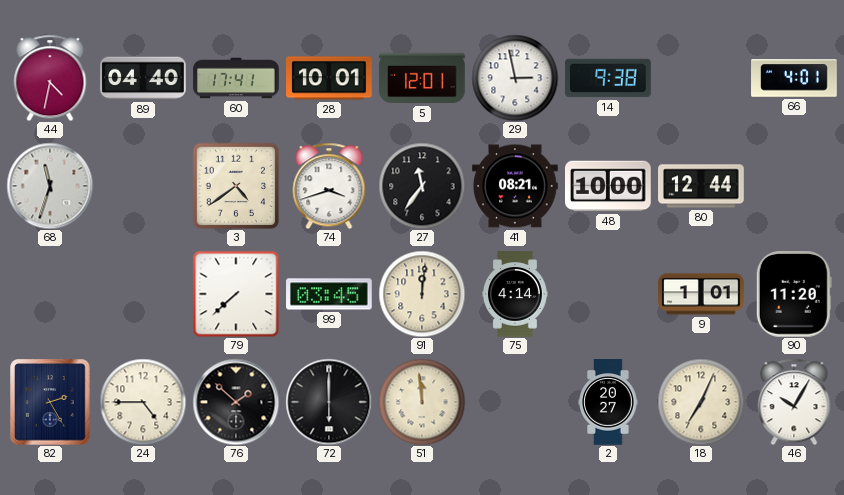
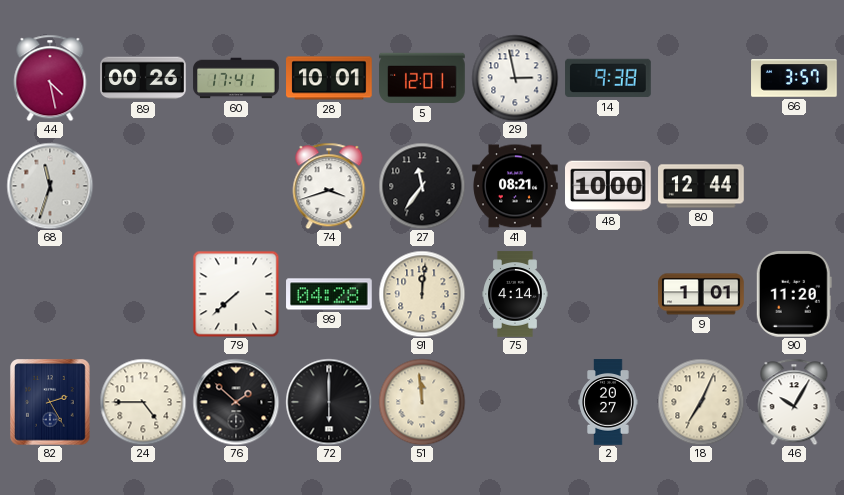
44: 4:32 -> 4:28
89: 04:40 -> 00:26
66: 4:01 -> 3:57
3: 4:39 -> none
99: 03:45 -> 04:28
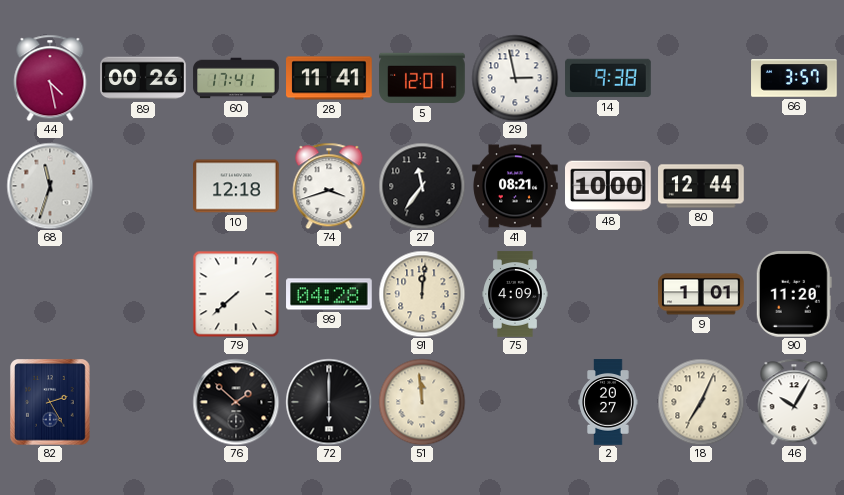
28: 10:01 -> 11:41
10: none -> 12:18
75: 4:14 -> 4:09
24: 4:45 -> none
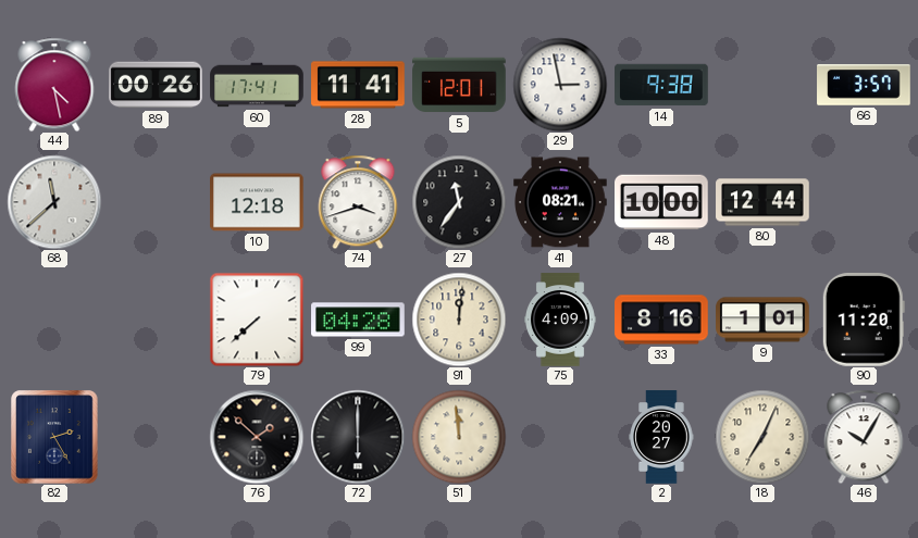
68: 11:33 -> 11:38
33: none -> 8:16
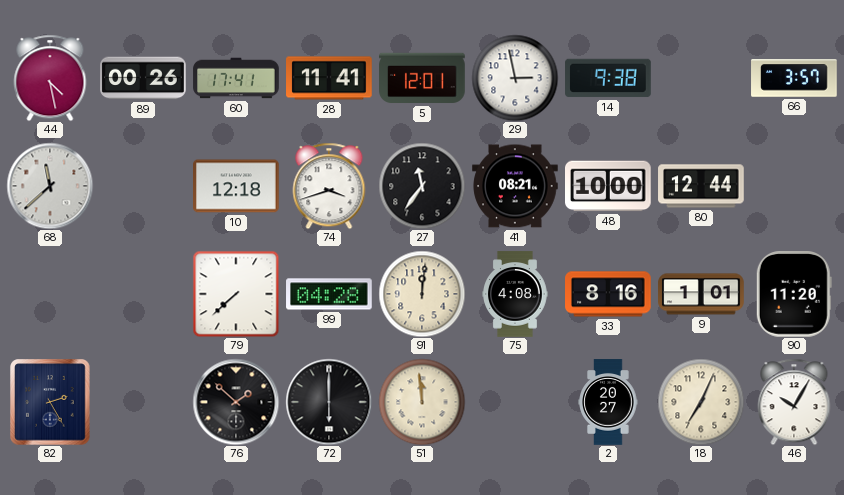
75: 4:09 -> 4:08
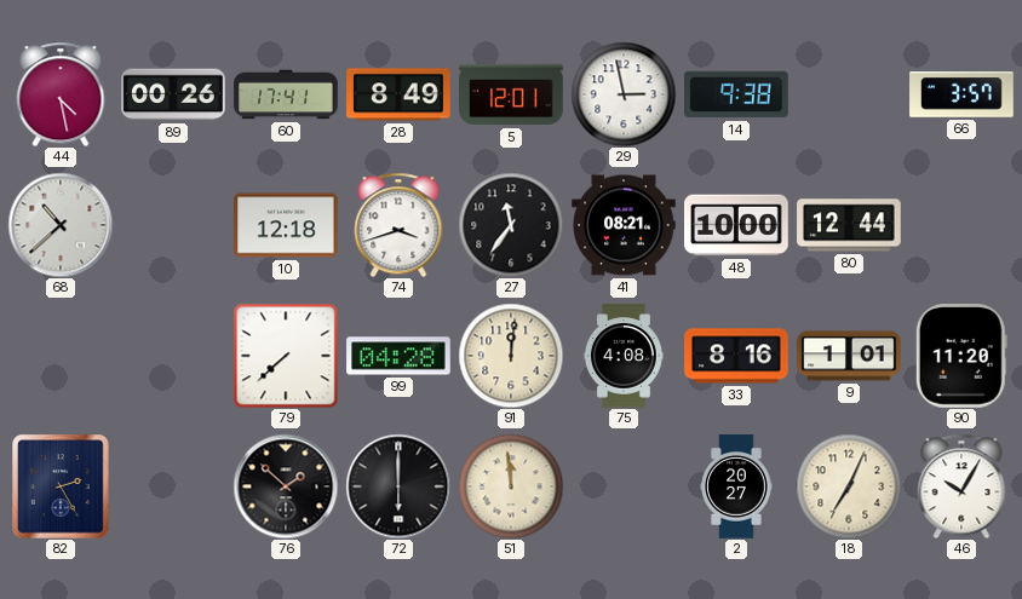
28: 11:41 -> 8:49
68: 11:38 -> 10:38
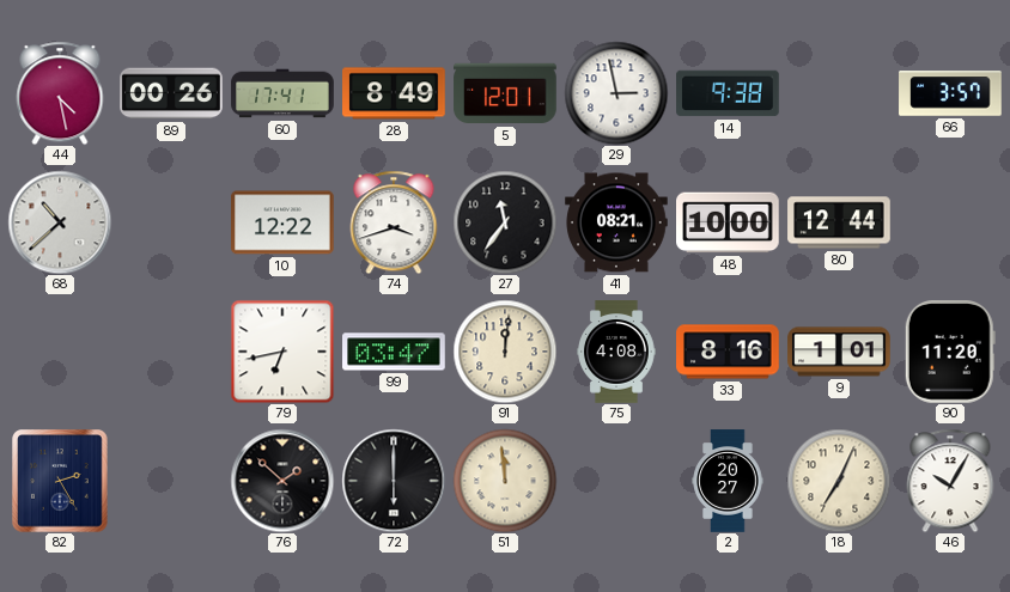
10: 12:18 -> 12:22
79: 7:38 -> 6:43
99: 04:28 -> 03:47
